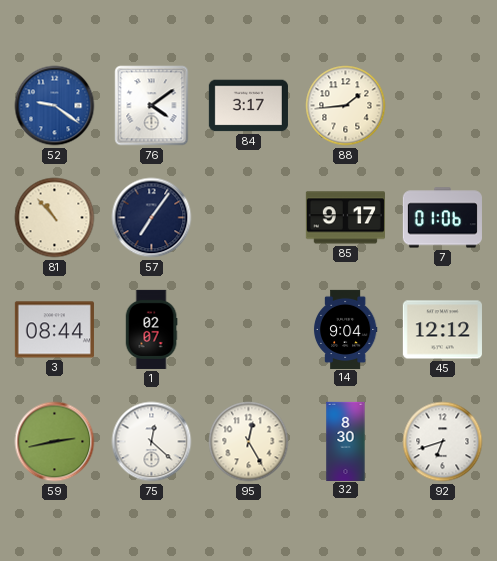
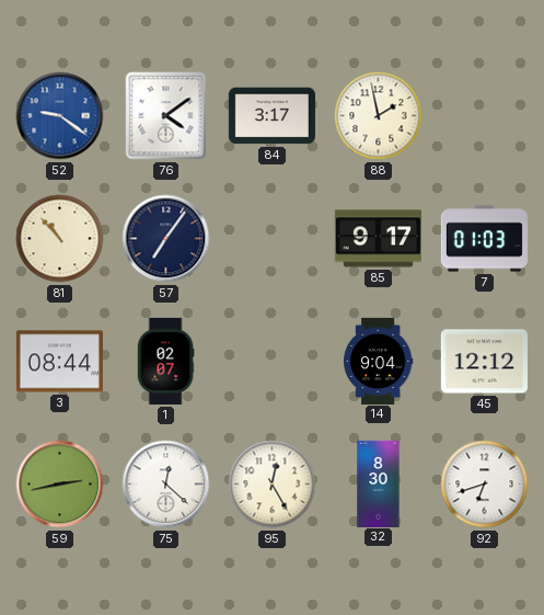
88: 1:44 -> 1:58
7: 01:06 -> 01:03
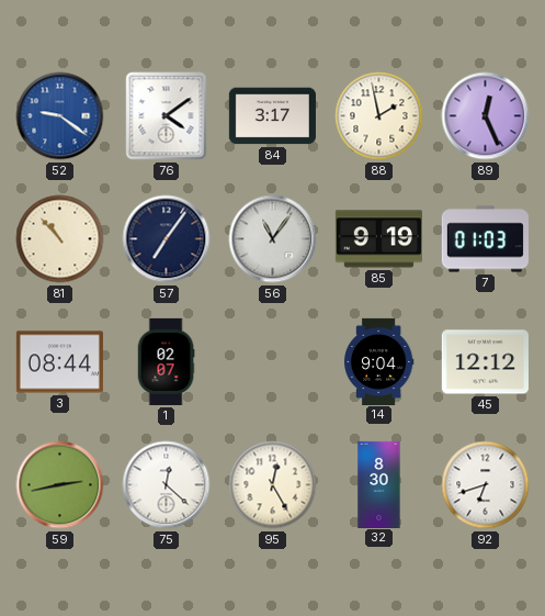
89: none -> 12:26
56: none -> 11:06
85: 9:17 -> 9:19
